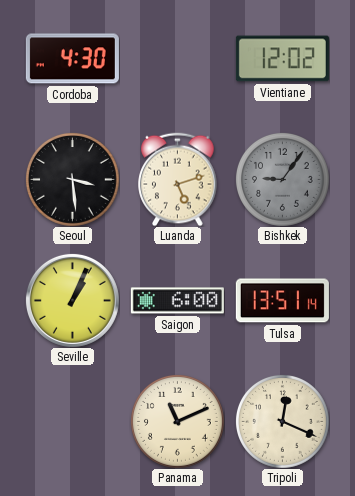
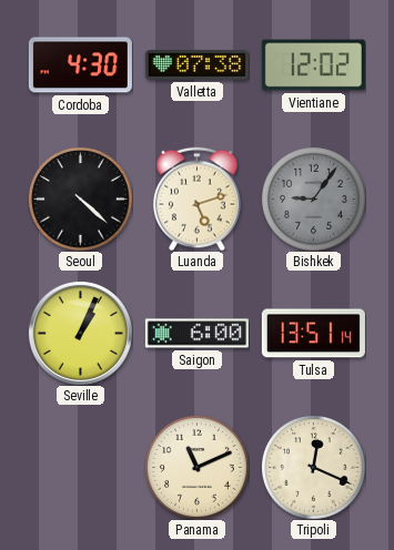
Valletta: none -> 07:38
Seoul: 3:29 -> 4:22
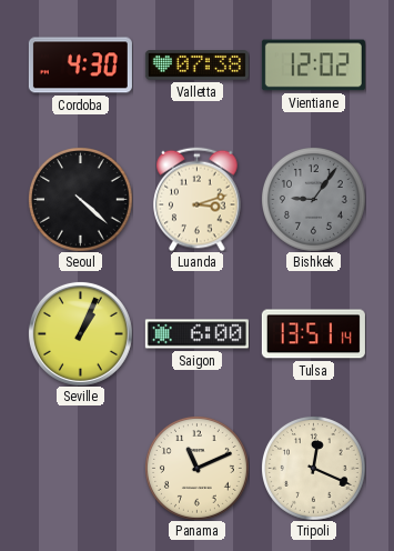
Luanda: 5:12 -> 3:12
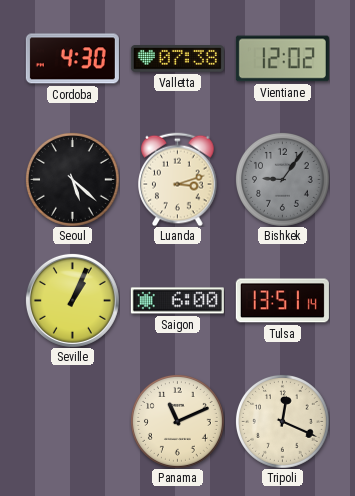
Seoul: 4:22 -> 5:22
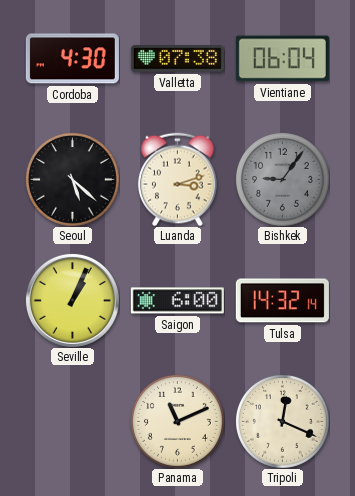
Vientiane: 12:02 -> 06:04
Tulsa: 13:51 -> 14:32
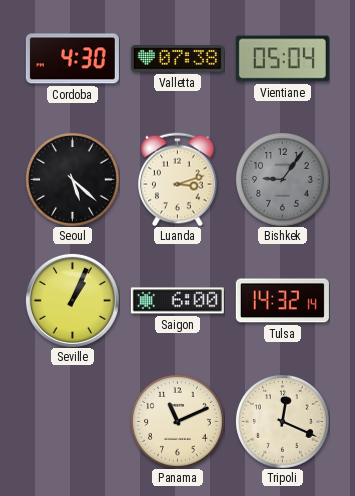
Vientiane: 06:04 -> 05:04
